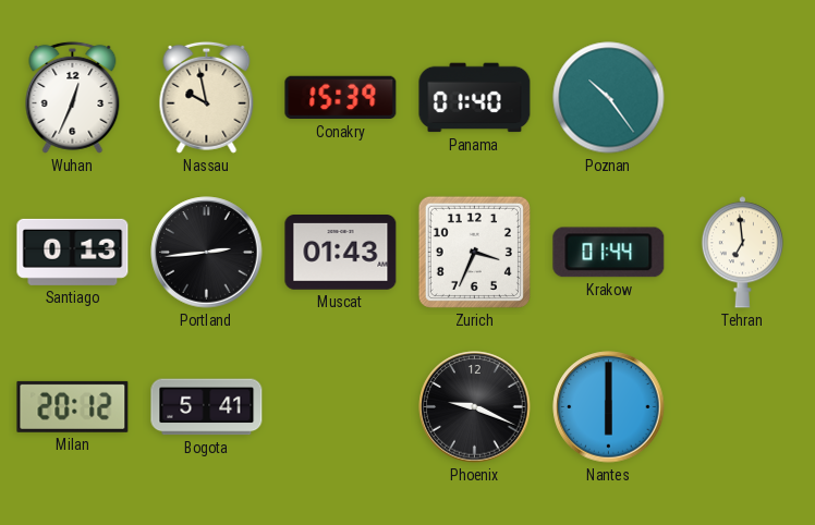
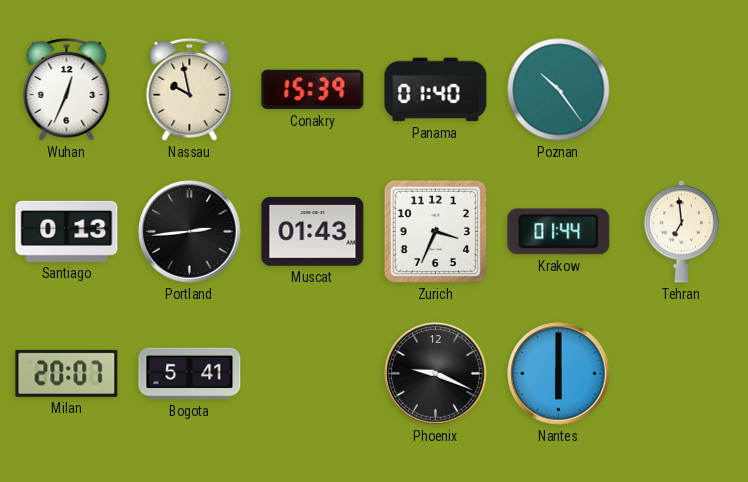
Milan: 20:12 -> 20:07
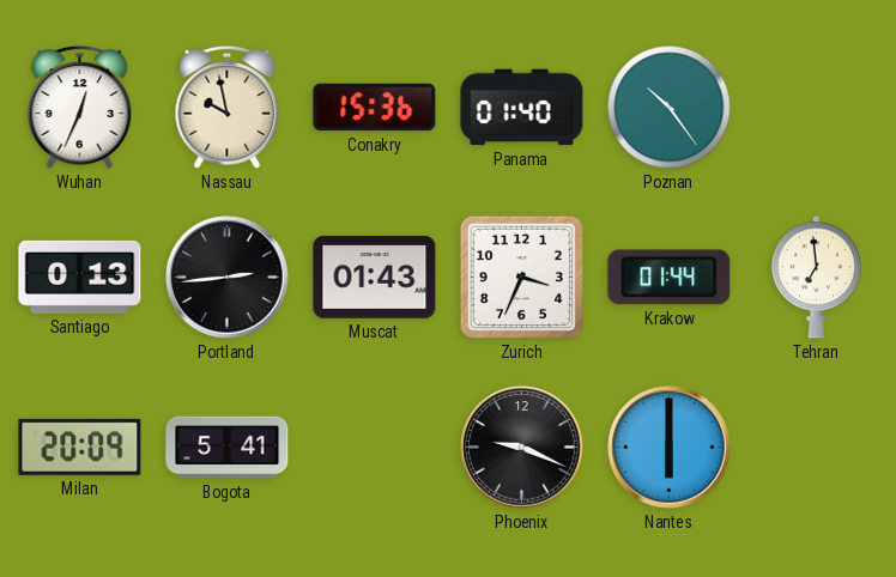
Conakry: 15:39 -> 15:36
Milan: 20:07 -> 20:09
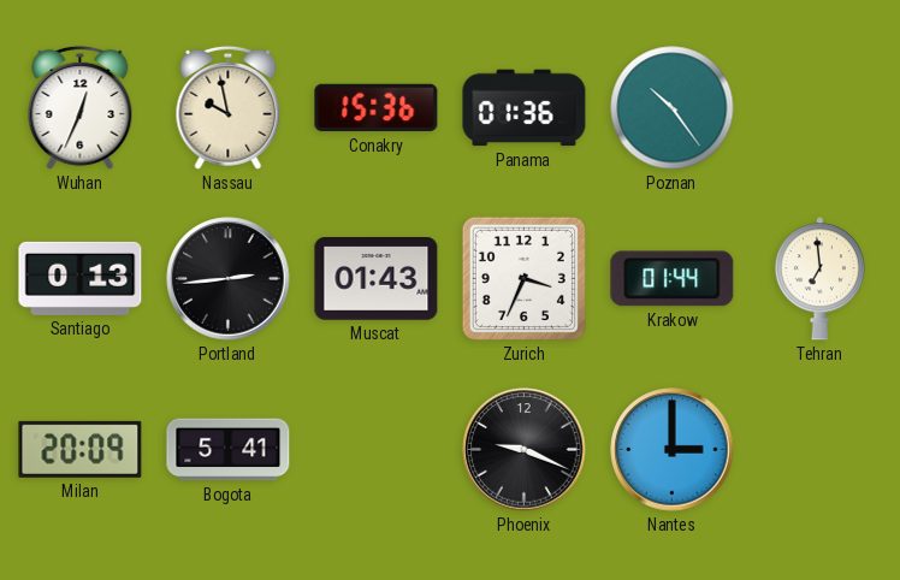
Panama: 01:40 -> 01:36
Nantes: 6:00 -> 3:00
